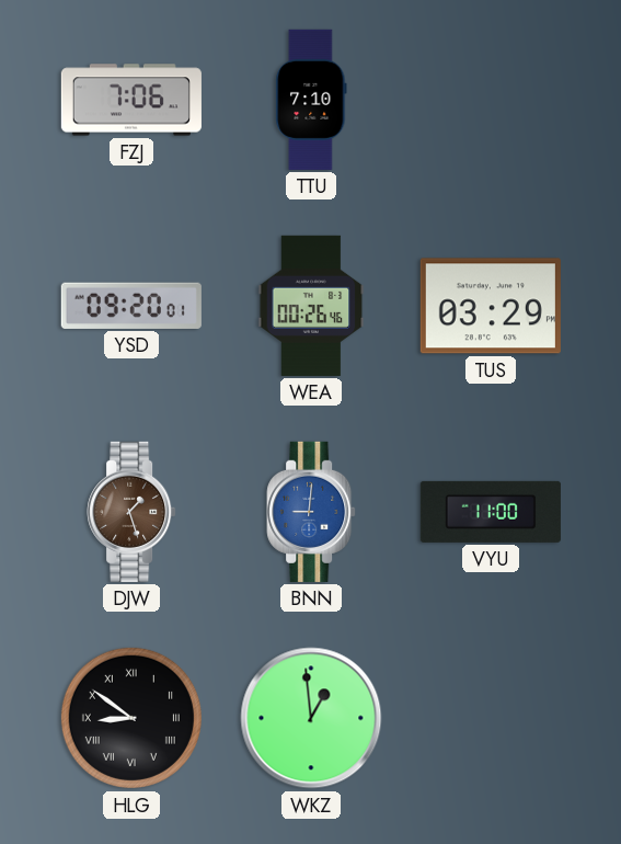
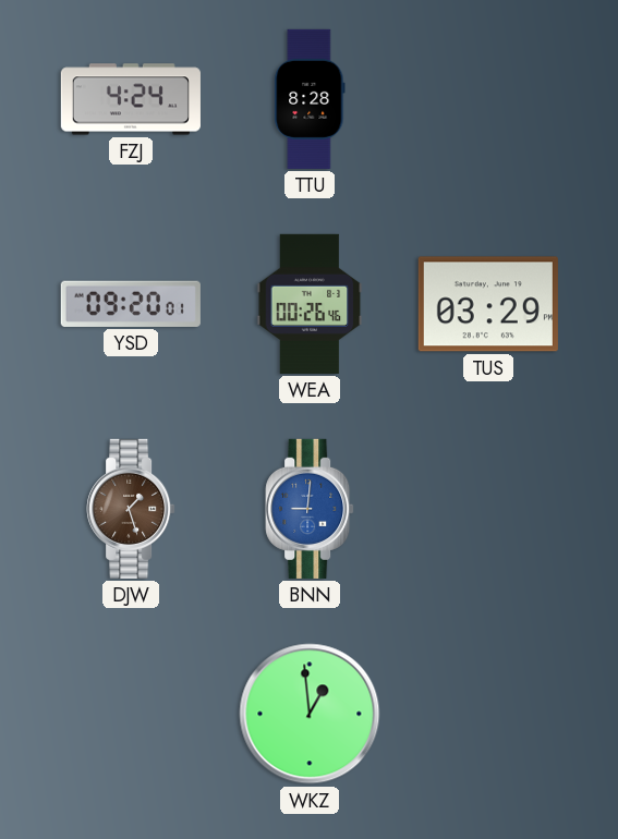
FZJ: 7:06 -> 4:24
TTU: 7:10 -> 8:28
VYU: 11:00 -> none
HLG: 8:51 -> none
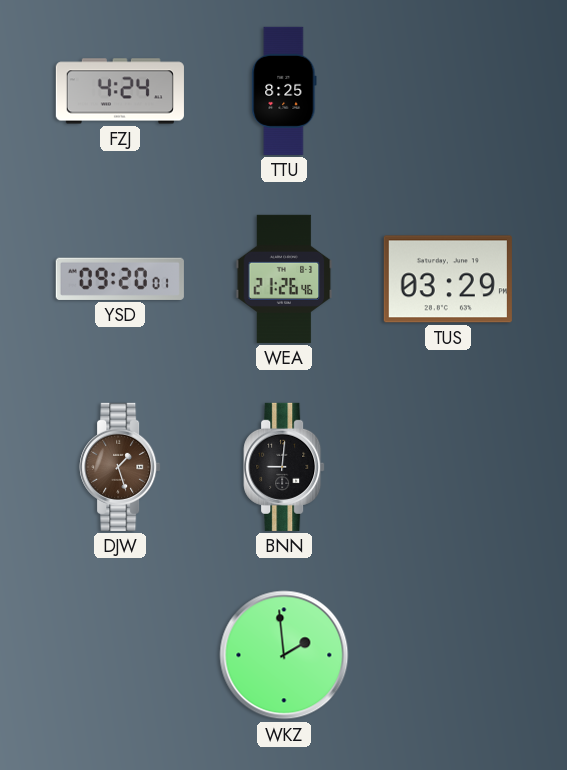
TTU: 8:28 -> 8:25
WEA: 00:26 -> 21:26
BNN dial: blue -> black
WKZ: 12:59 -> 1:59
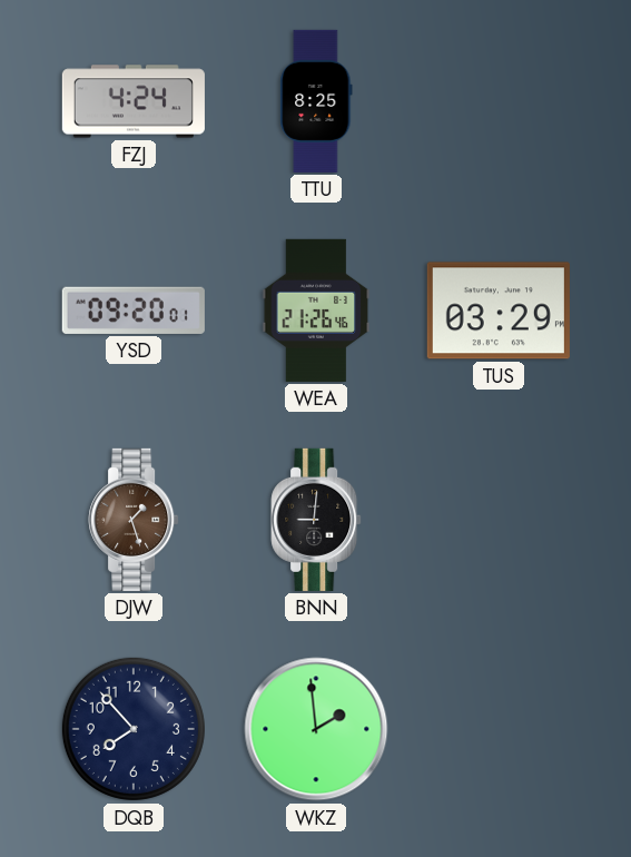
DQB: none -> 7:53
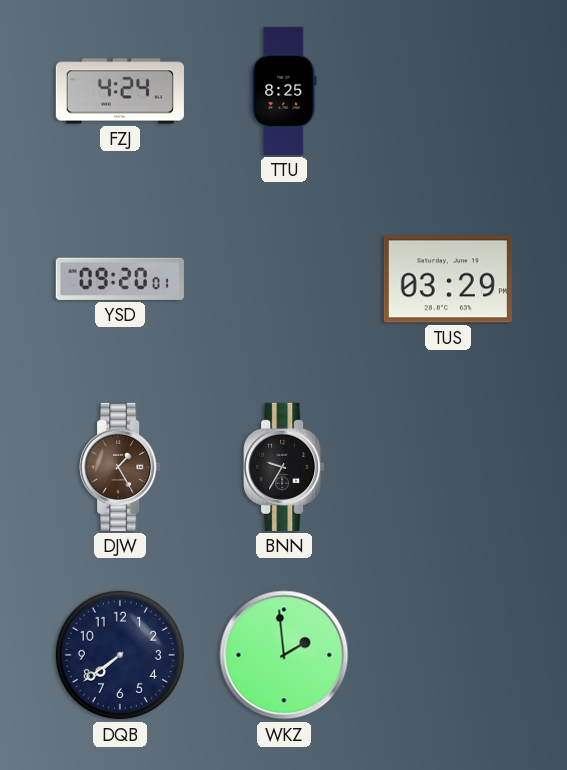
WEA: 21:26 -> none
DJW: 1:27 -> 1:25
BNN: 9:01 -> 9:35
DQB: 7:53 -> 7:39
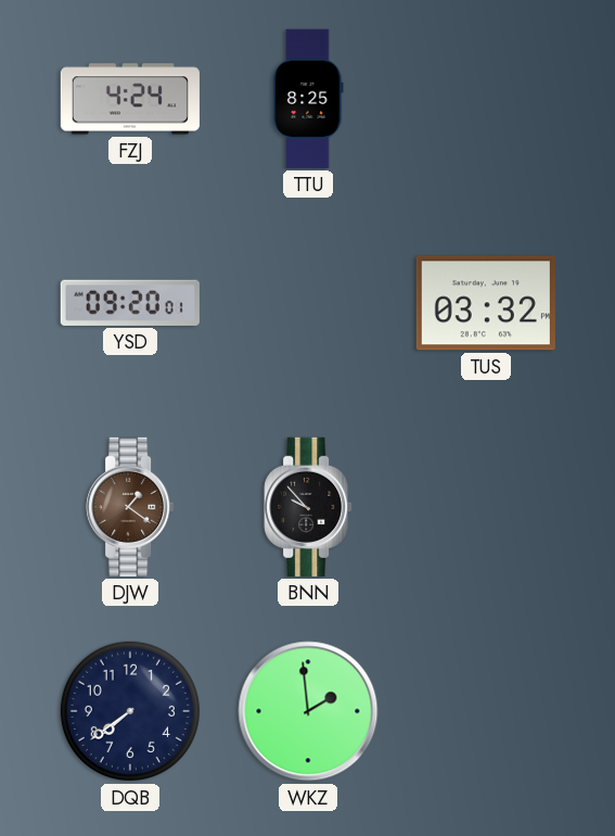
TUS: 03:29 -> 03:32
DJW: 1:25 -> 1:21
BNN: 9:35 -> 9:53
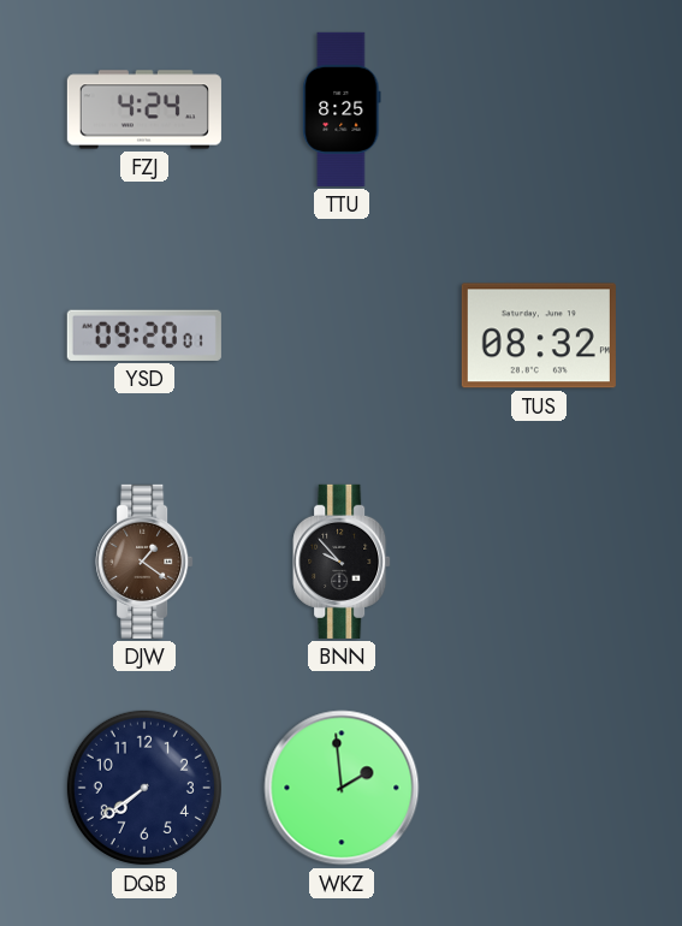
TUS: 03:32 -> 08:32
